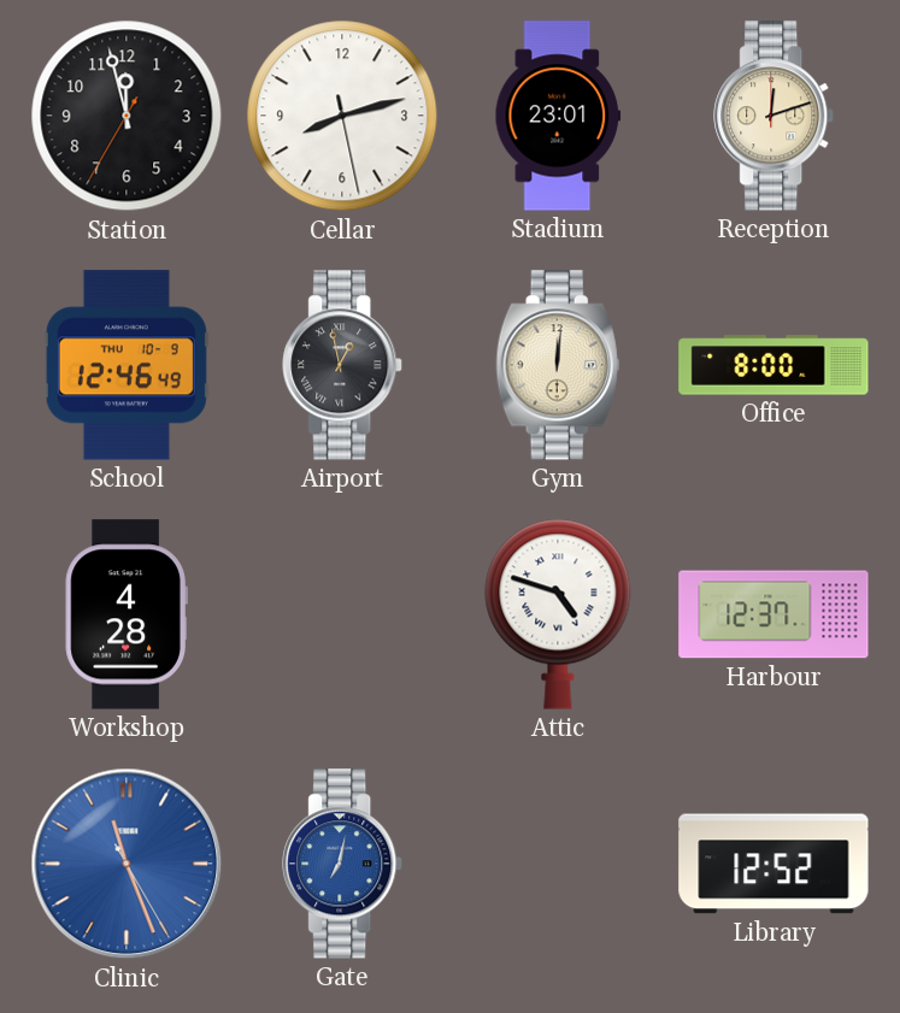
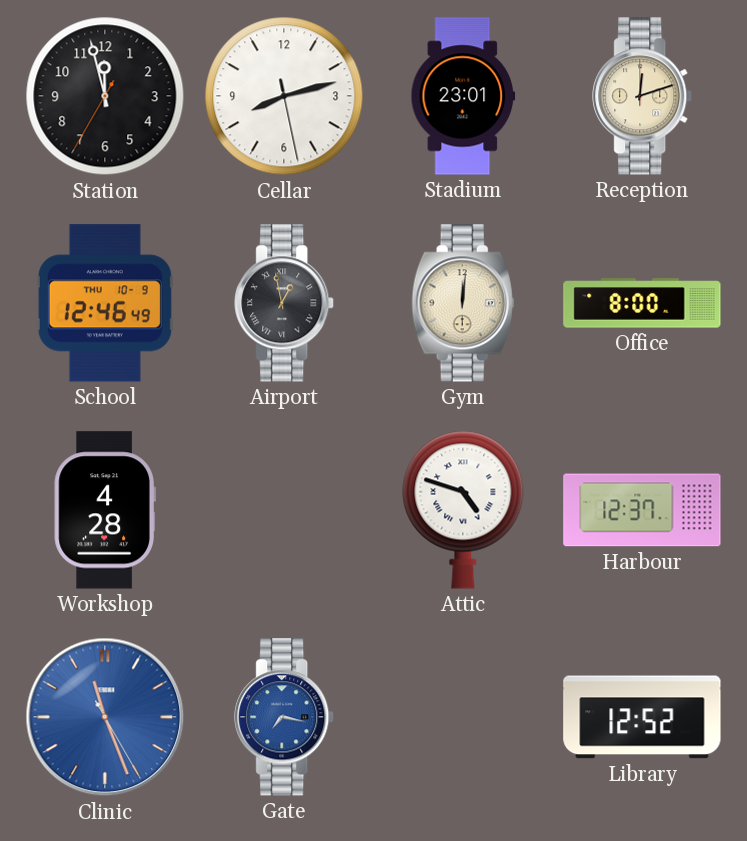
Gate: 7:02 -> 7:17
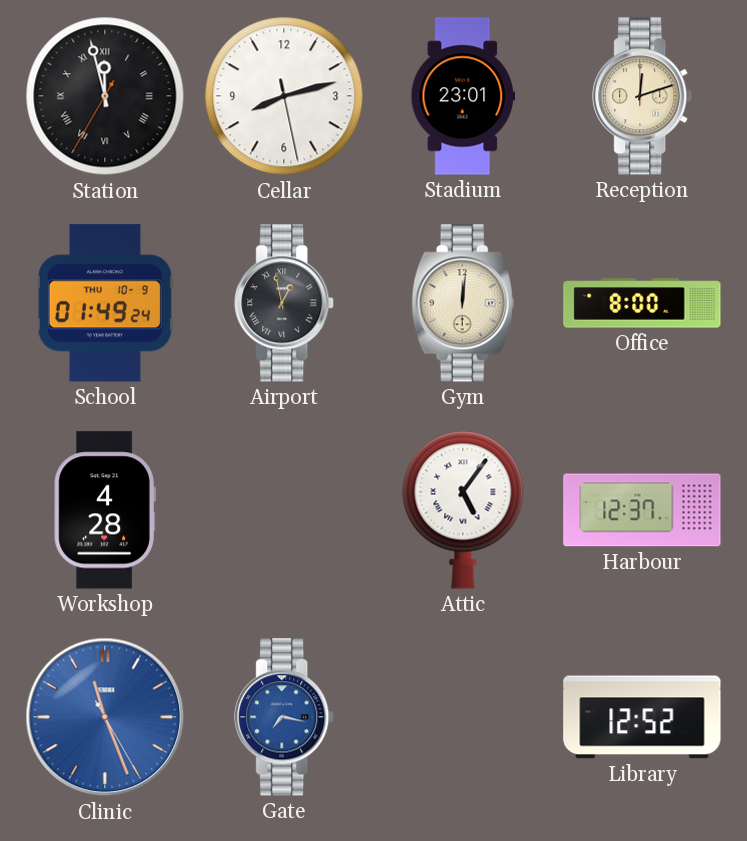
Station numerals: Arabic -> Roman
School: 12:46 -> 01:49
Attic: 4:48 -> 5:06
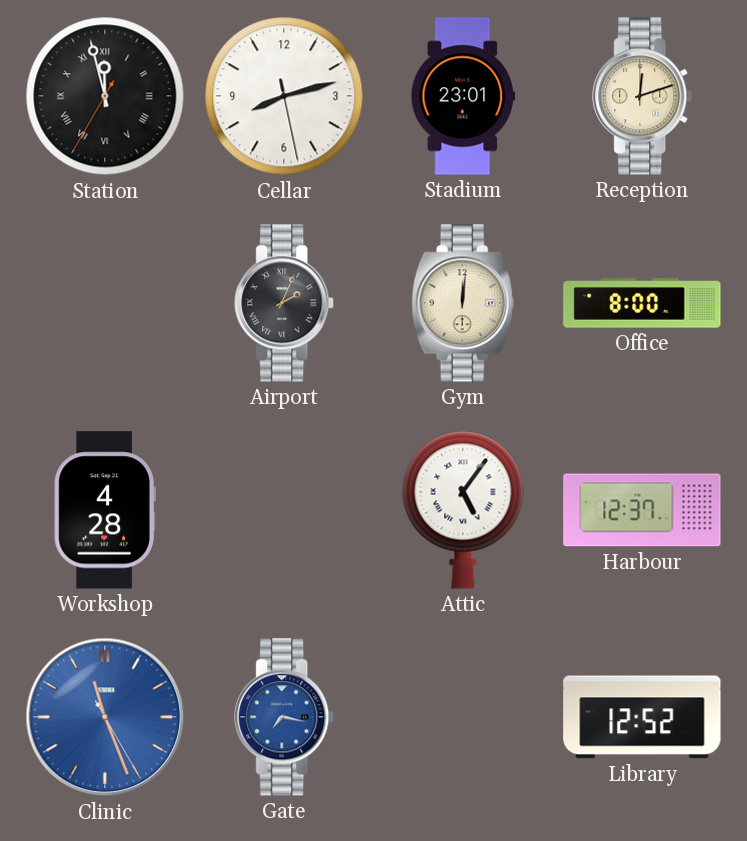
School: 01:49 -> none
Airport: 12:58 -> 2:04
